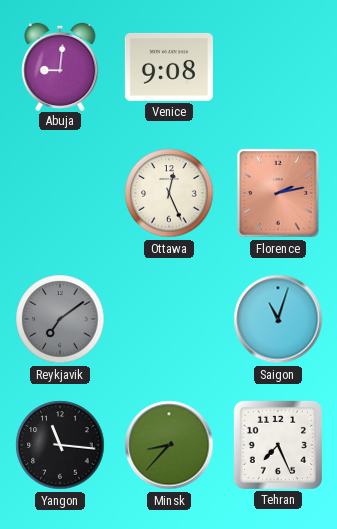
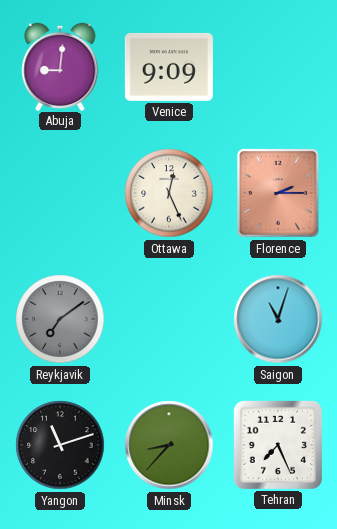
Venice: 9:08 -> 9:09
Florence: 2:13 -> 2:15
Yangon: 11:16 -> 11:12
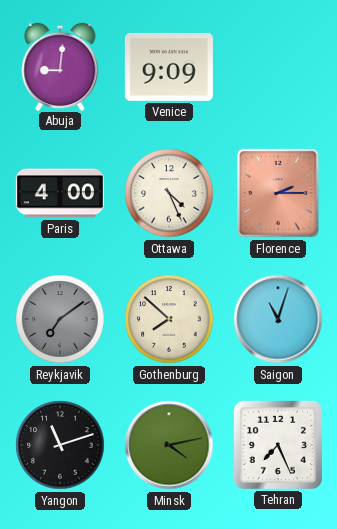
Paris: none -> 4:00
Ottawa: 12:26 -> 4:26
Gothenburg: none -> 7:52
Minsk: 8:37 -> 4:13
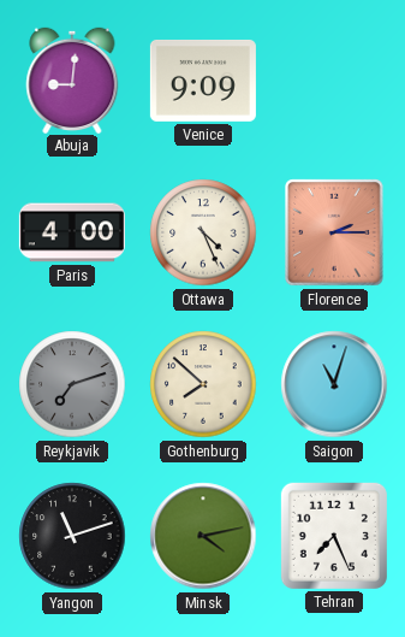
Reykjavik: 7:09 -> 7:12
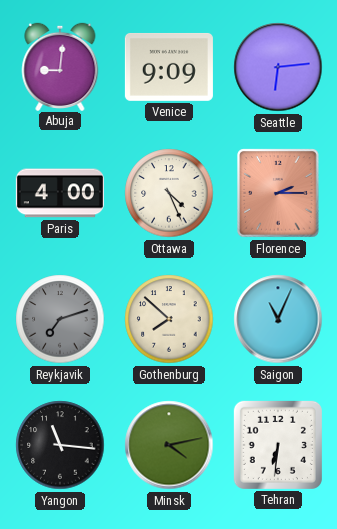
Seattle: none -> 6:14
Saigon: 11:03 -> 11:04
Yangon: 11:12 -> 11:16
Tehran: 7:26 -> 6:31
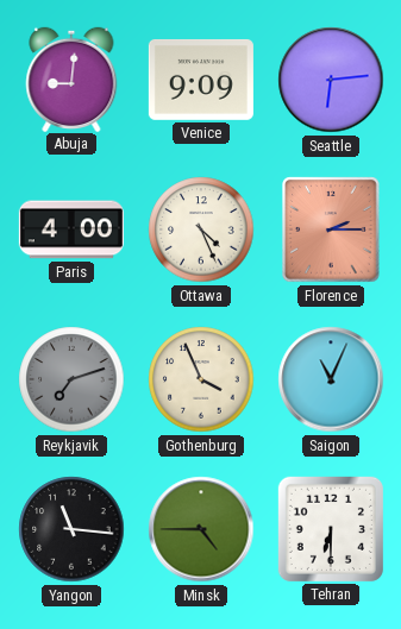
Gothenburg: 7:52 -> 3:56
Minsk: 4:13 -> 4:45
Tehran: 6:31 -> 6:30
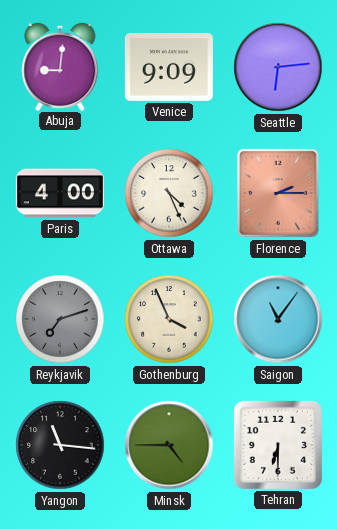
Saigon: 11:04 -> 11:06
